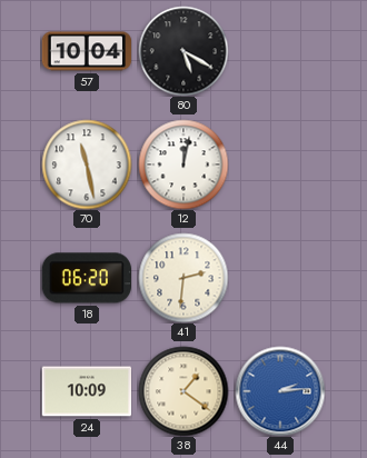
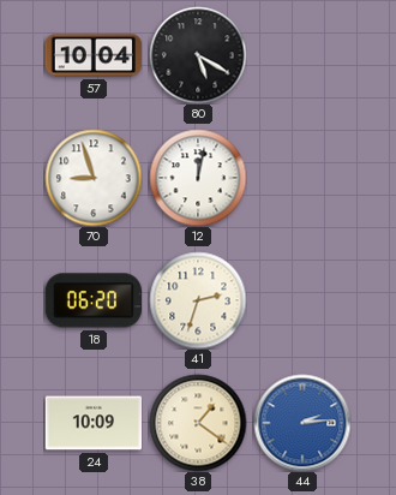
70: 11:28 -> 8:57
41: 2:31 -> 2:33
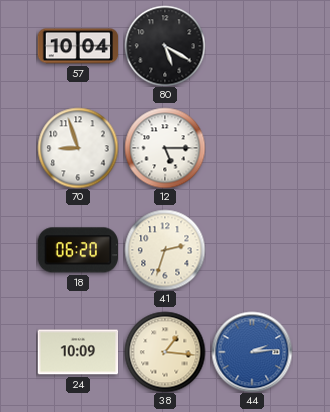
12: 12:02 -> 5:15
38: 1:21 -> 1:16
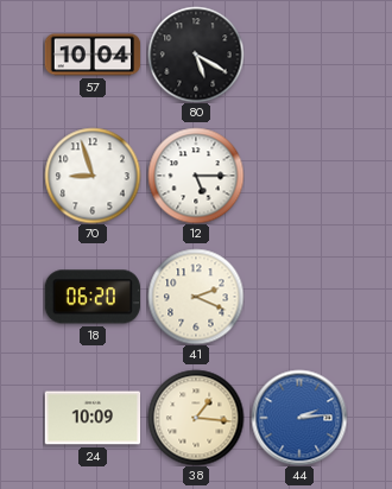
41: 2:33 -> 2:19
